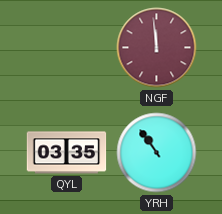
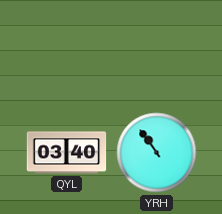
NGF: 11:59 -> none
QYL: 03:35 -> 03:40
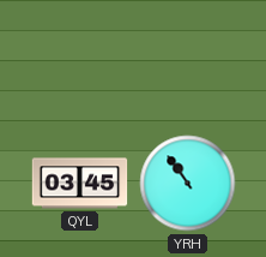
QYL: 03:40 -> 03:45
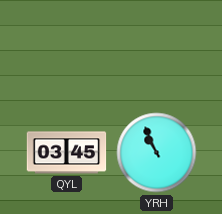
YRH: 10:54 -> 10:56
